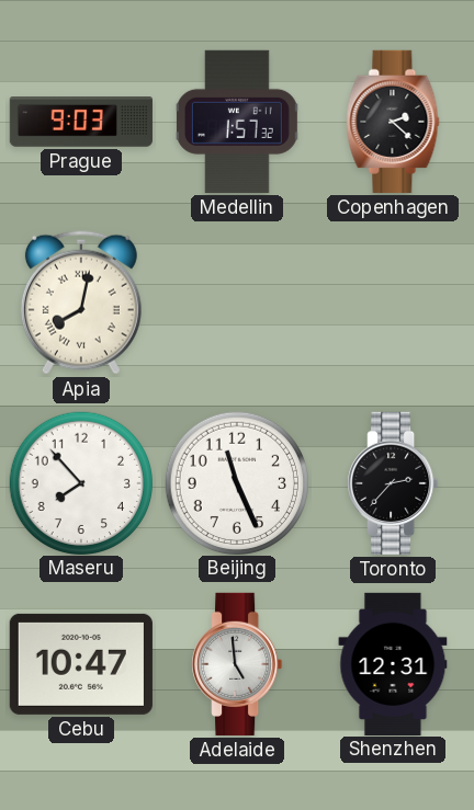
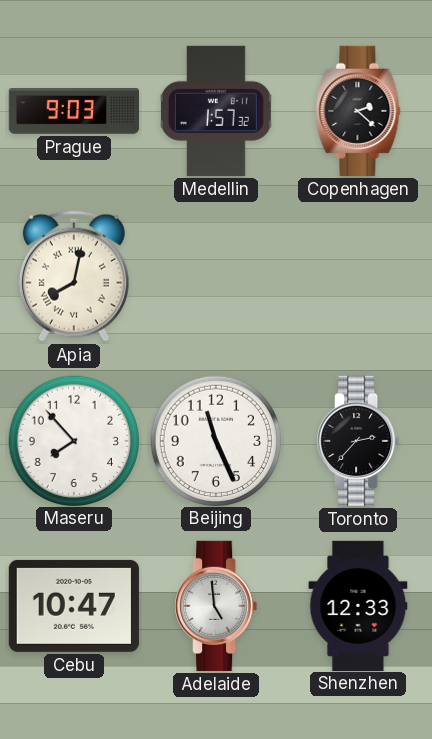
Shenzhen: 12:31 -> 12:33
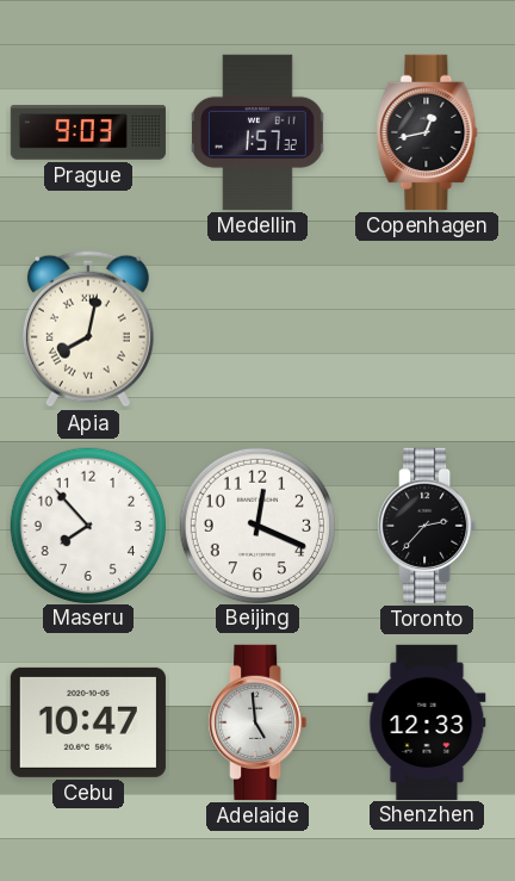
Copenhagen: 2:22 -> 12:43
Beijing: 11:26 -> 12:19
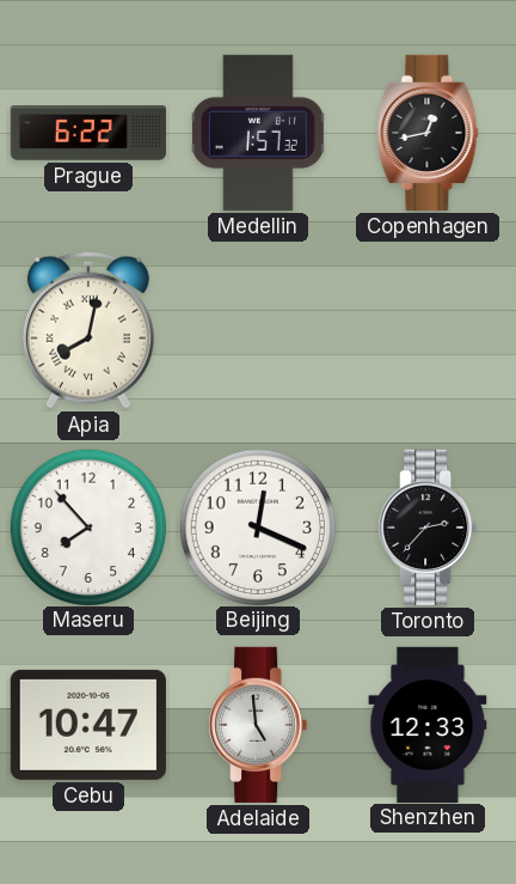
Prague: 9:03 -> 6:22
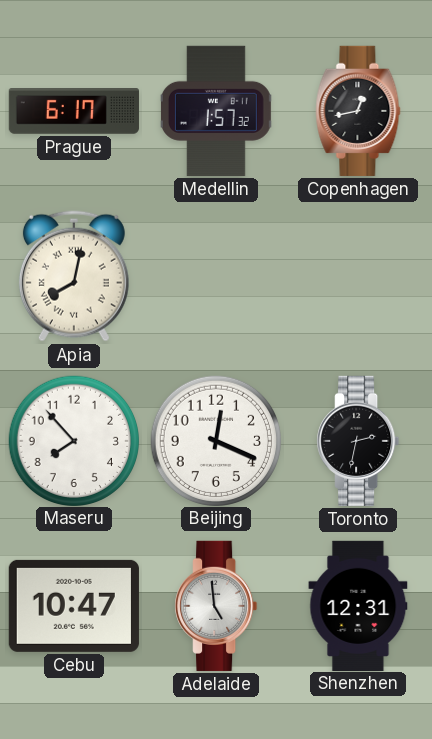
Prague: 6:22 -> 6:17
Toronto: 2:37 -> 2:32
Shenzhen: 12:33 -> 12:31
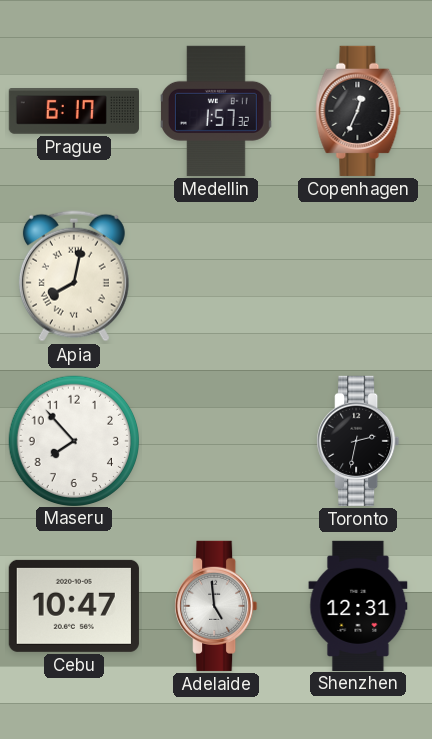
Copenhagen: 12:43 -> 12:34
Beijing: 12:19 -> none
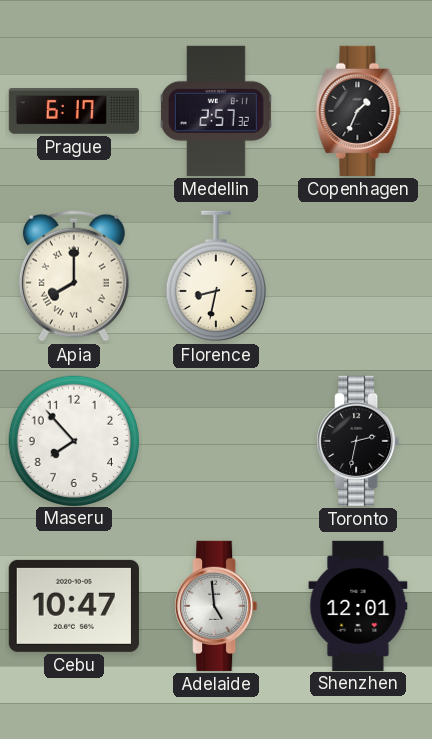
Medellin: 1:57 -> 2:57
Copenhagen: 12:34 -> 1:34
Apia: 8:02 -> 8:00
Florence: none -> 8:32
Shenzhen: 12:31 -> 12:01
